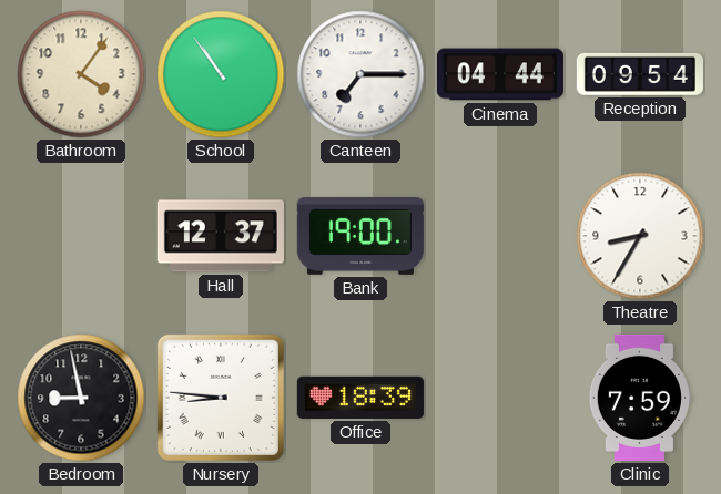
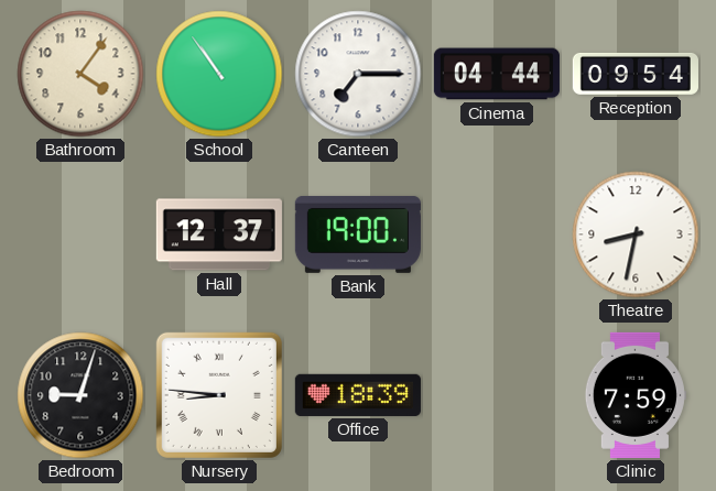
Theatre: 8:35 -> 8:32
Bedroom: 8:58 -> 9:03
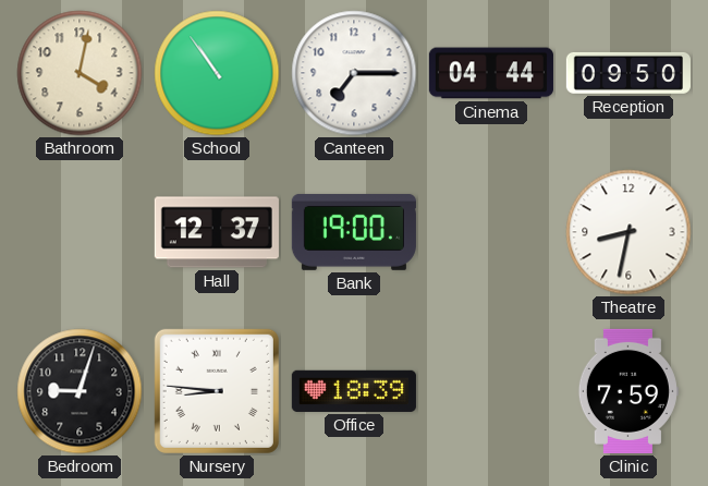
Bathroom: 4:06 -> 4:02
Reception: 09:54 -> 09:50
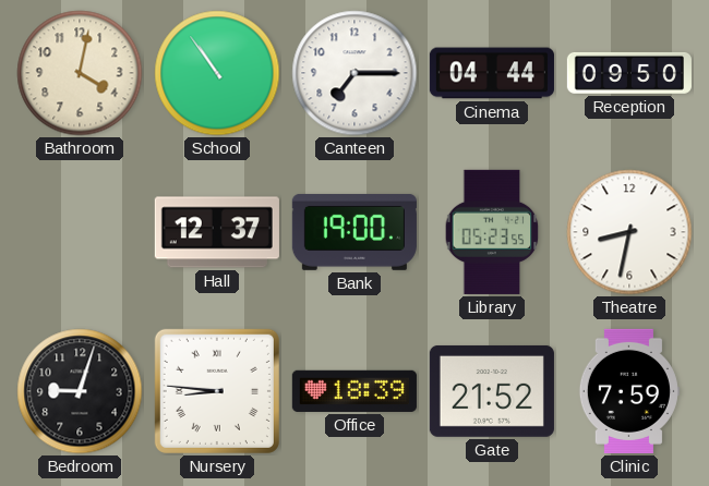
Library: none -> 05:23
Gate: none -> 21:52
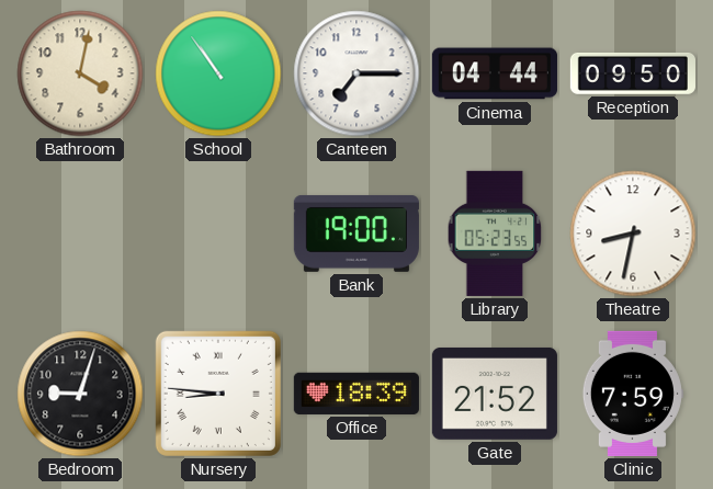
Hall: 12:37 -> none
